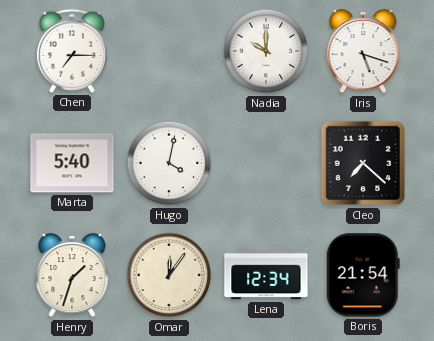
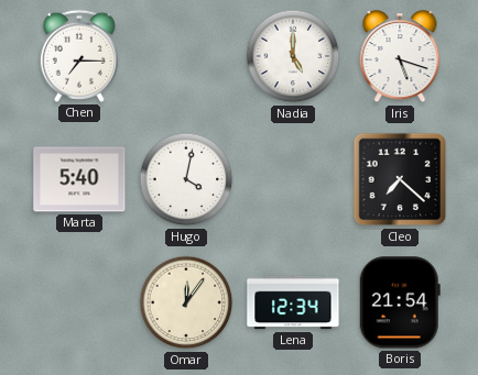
Nadia: 10:00 -> 5:00
Henry: 1:33 -> none
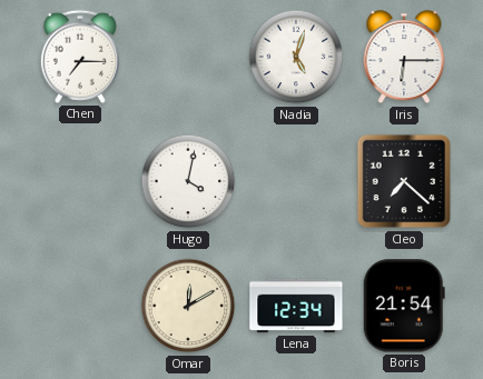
Nadia: 5:00 -> 5:03
Iris: 5:18 -> 6:15
Marta: 5:40 -> none
Omar: 12:06 -> 12:10
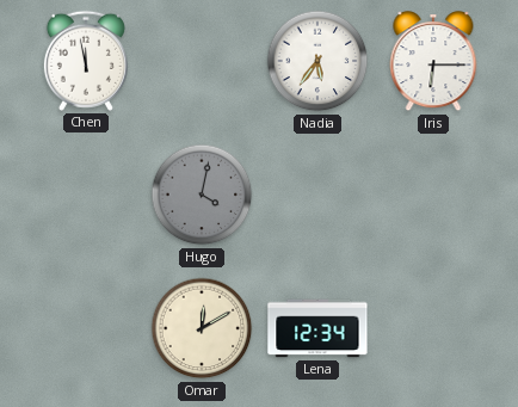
Chen: 7:15 -> 11:58
Nadia: 5:03 -> 5:36
Hugo dial: white -> grey
Cleo: 7:22 -> none
Boris: 21:54 -> none
